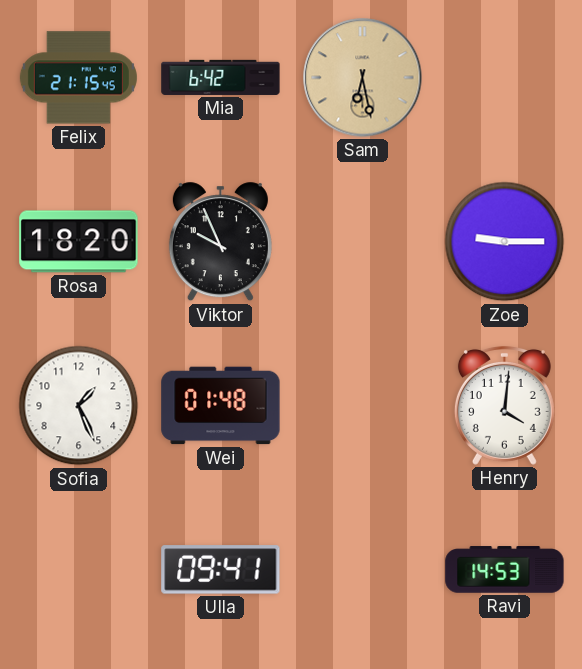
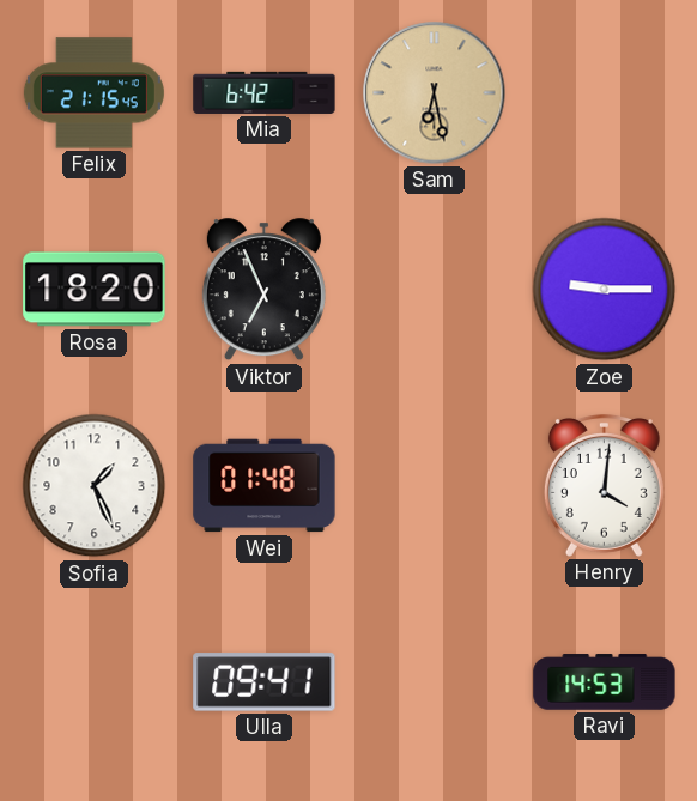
Viktor: 9:56 -> 6:56
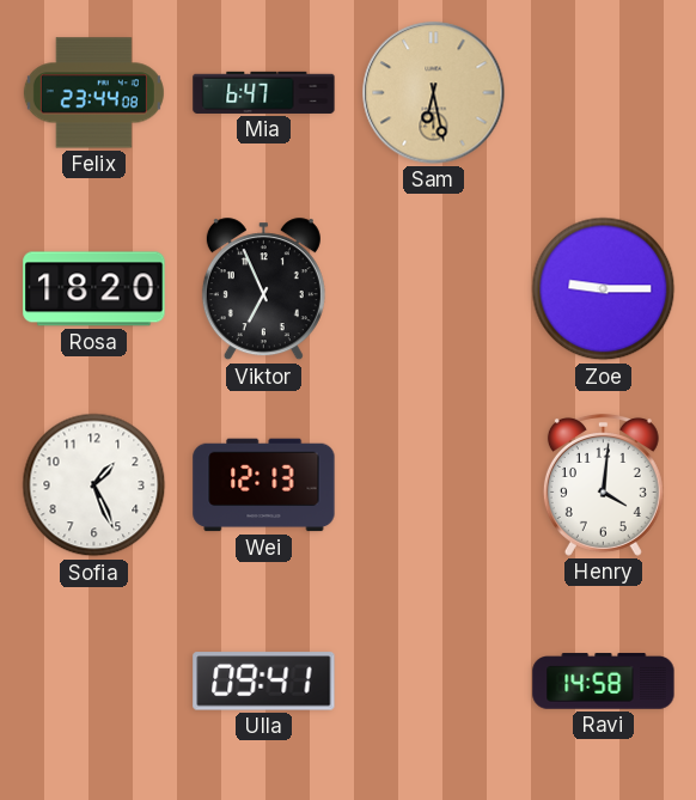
Felix: 21:15 -> 23:44
Mia: 6:42 -> 6:47
Wei: 01:48 -> 12:13
Ravi: 14:53 -> 14:58
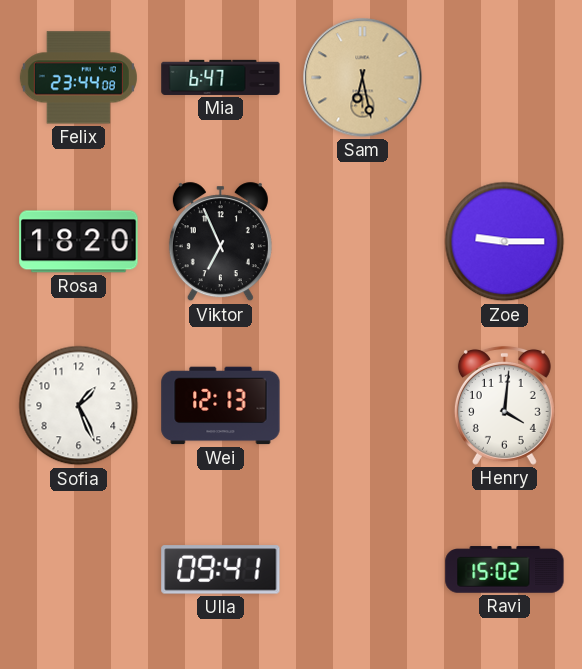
Ravi: 14:58 -> 15:02
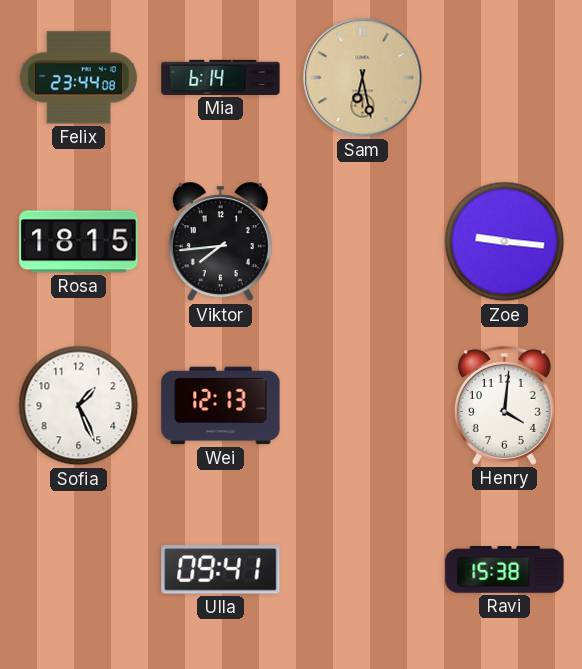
Mia: 6:47 -> 6:14
Rosa: 18:20 -> 18:15
Viktor: 6:56 -> 7:44
Zoe: 9:15 -> 9:16
Ravi: 15:02 -> 15:38
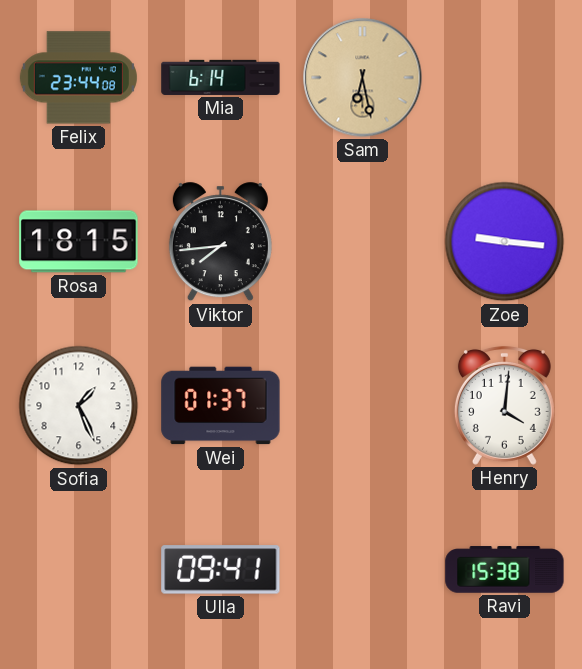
Wei: 12:13 -> 01:37
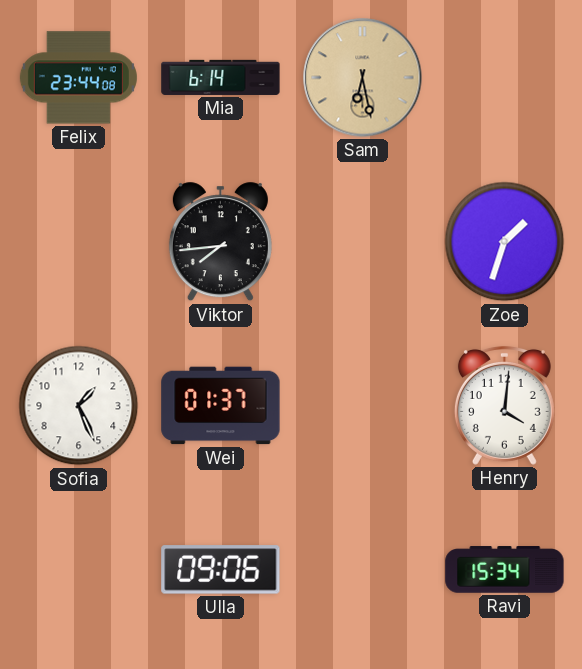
Rosa: 18:15 -> none
Zoe: 9:16 -> 1:33
Ulla: 09:41 -> 09:06
Ravi: 15:38 -> 15:34
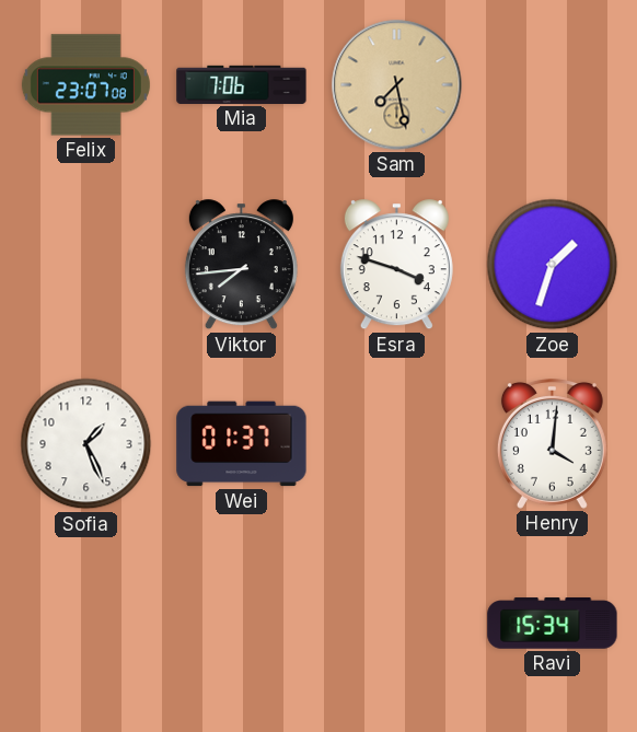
Felix: 23:44 -> 23:07
Mia: 6:14 -> 7:06
Sam: 6:28 -> 7:28
Esra: none -> 3:48
Ulla: 09:06 -> none
